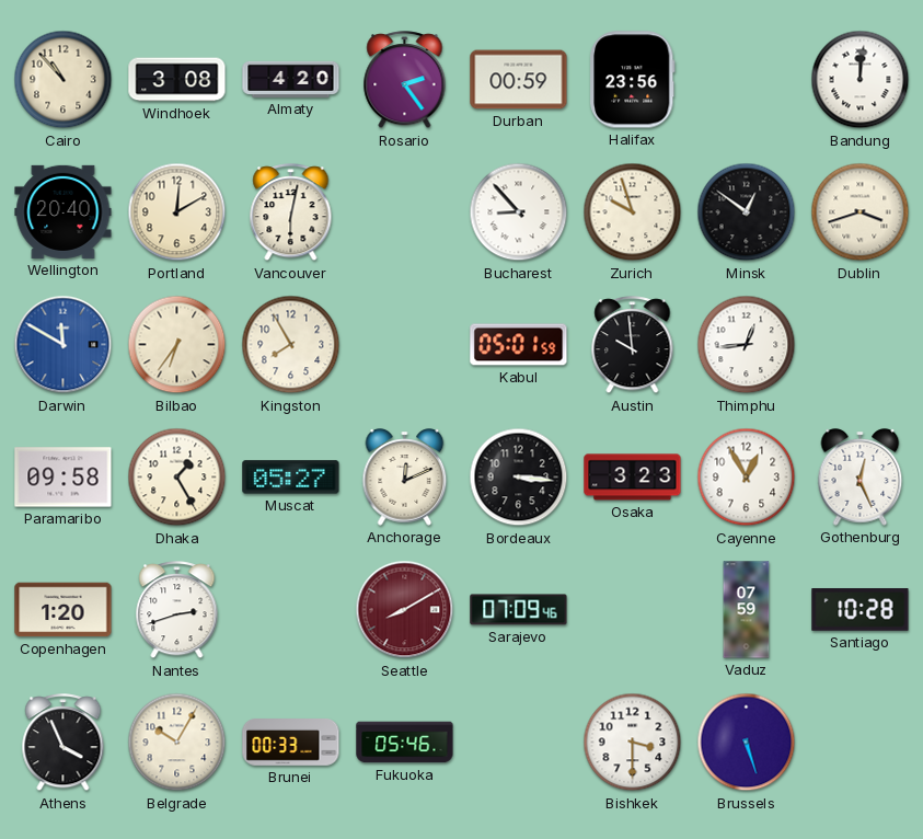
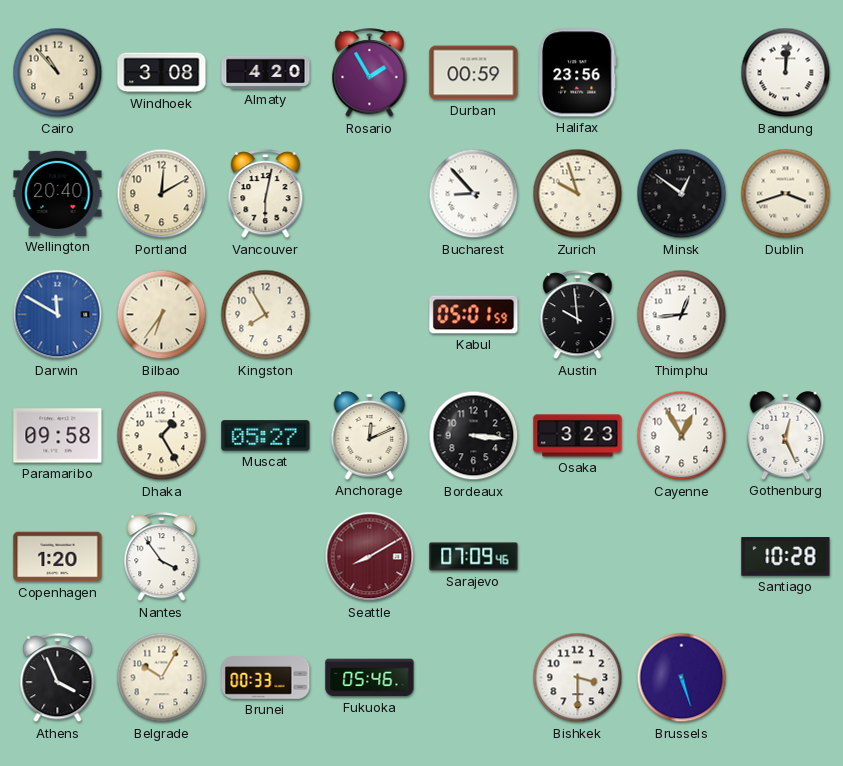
Rosario: 2:24 -> 1:55
Nantes: 2:42 -> 3:54
Vaduz: 07:59 -> none
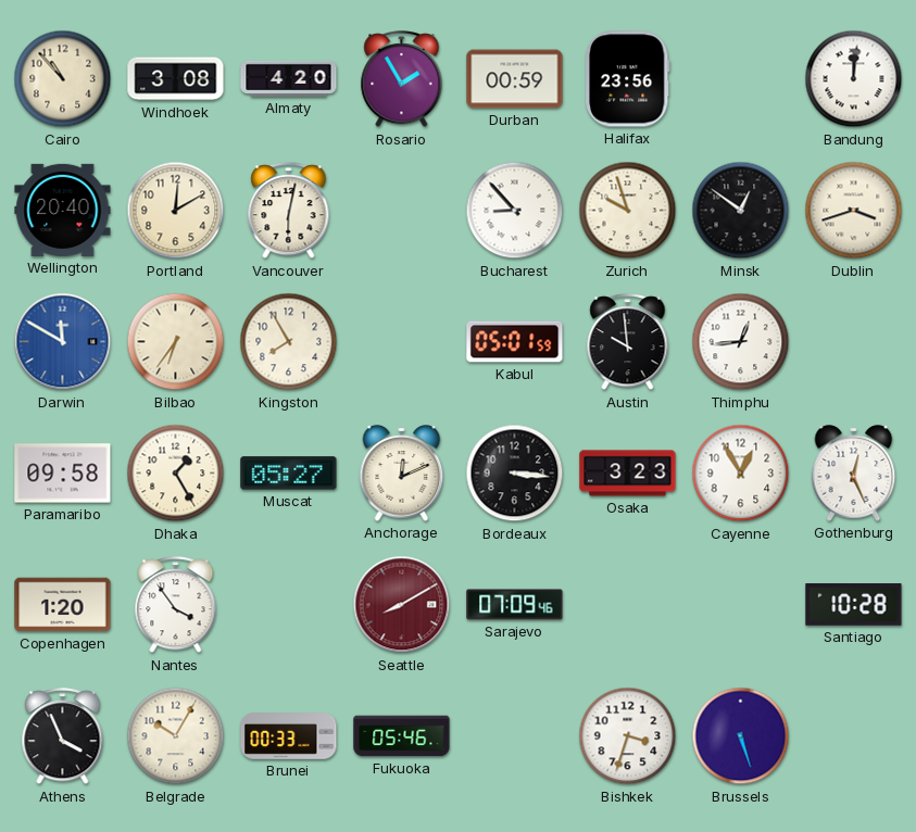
Bishkek: 3:30 -> 3:33
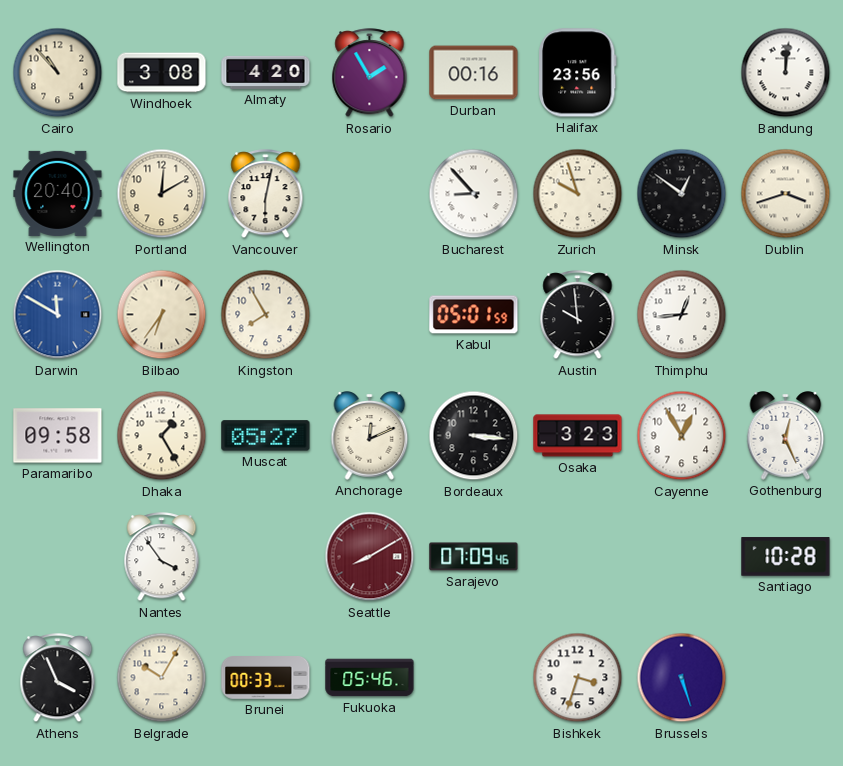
Durban: 00:59 -> 00:16
Copenhagen: 1:20 -> none
